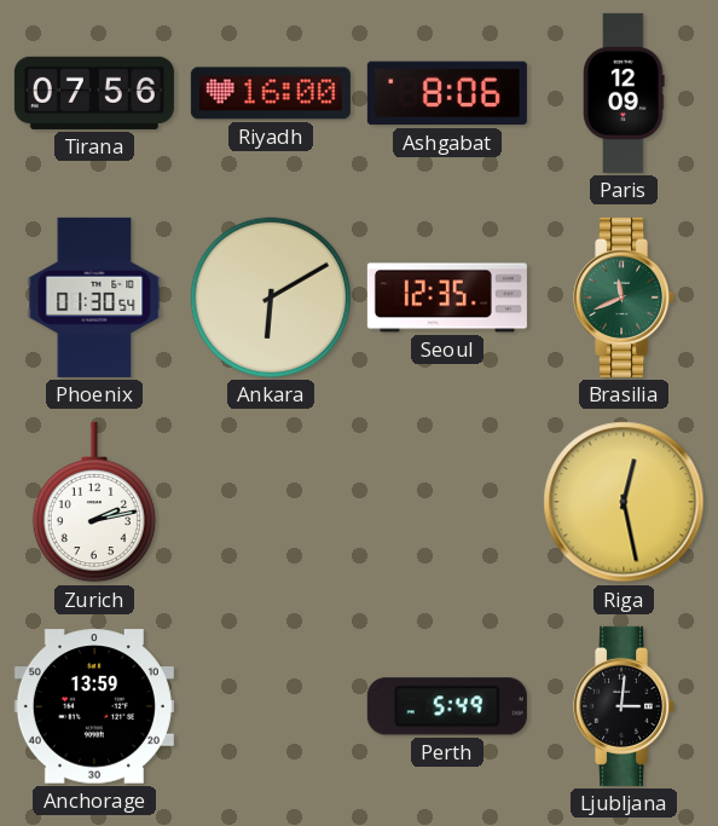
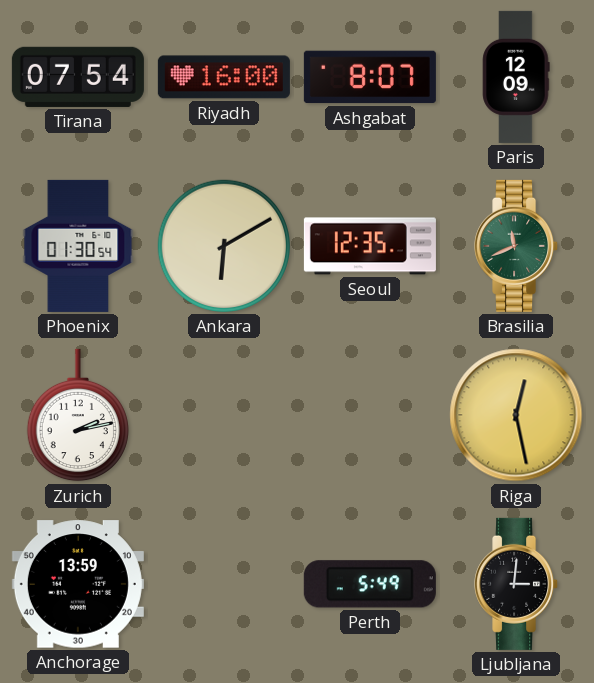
Tirana: 07:56 -> 07:54
Ashgabat: 8:06 -> 8:07
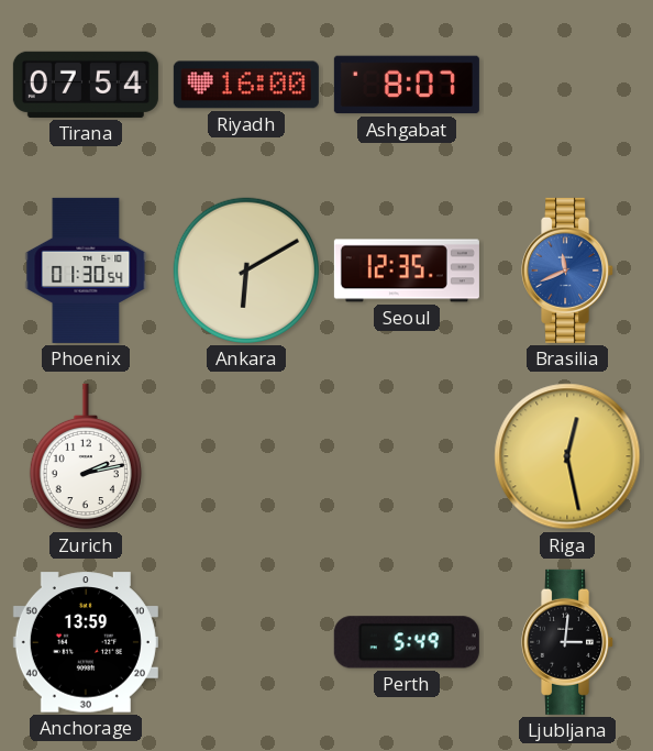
Paris: 12:09 -> none
Brasilia dial: green -> blue
